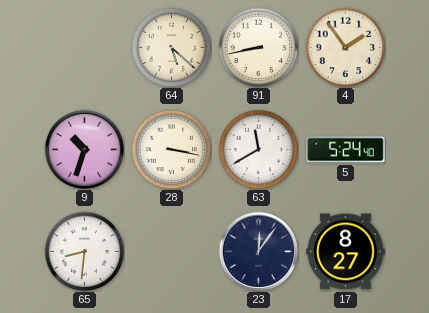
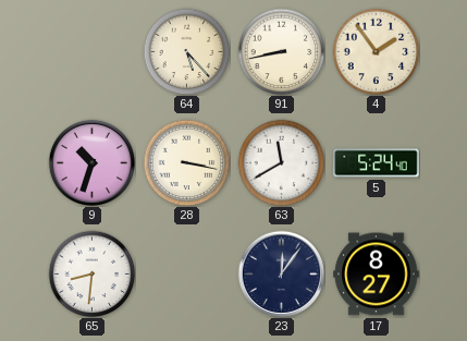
64: 5:22 -> 5:23
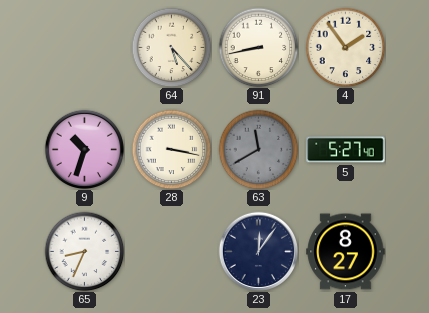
63 dial: white -> grey
5: 5:24 -> 5:27
65: 8:31 -> 8:34
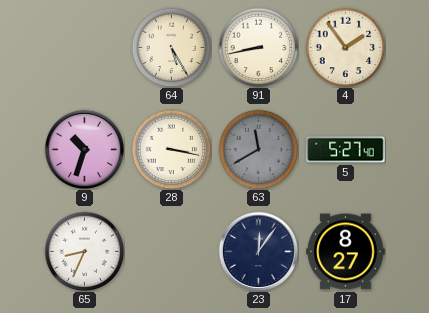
64: 5:23 -> 5:25
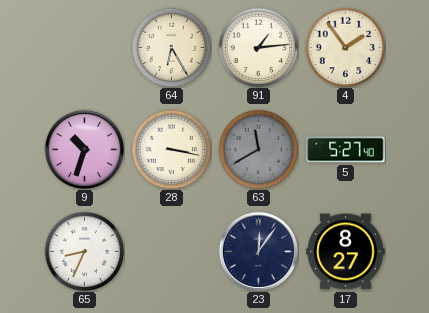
64: 5:25 -> 6:25
91: 8:43 -> 1:14
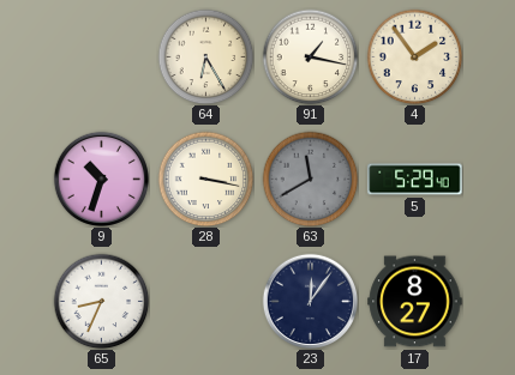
91: 1:14 -> 1:17
5: 5:27 -> 5:29
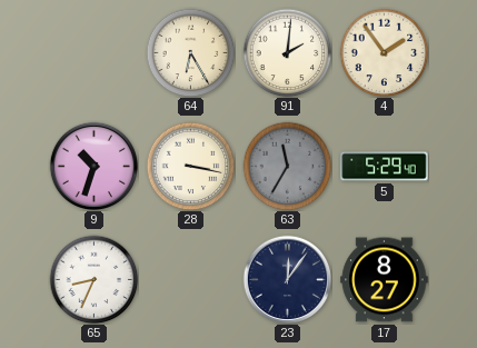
91: 1:17 -> 2:01
63: 11:40 -> 11:35
